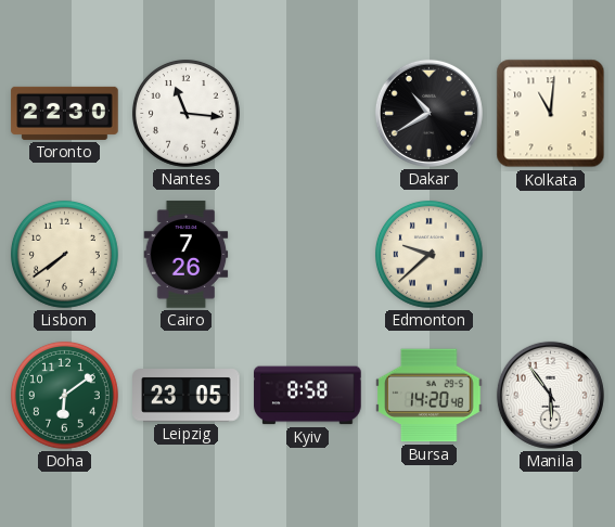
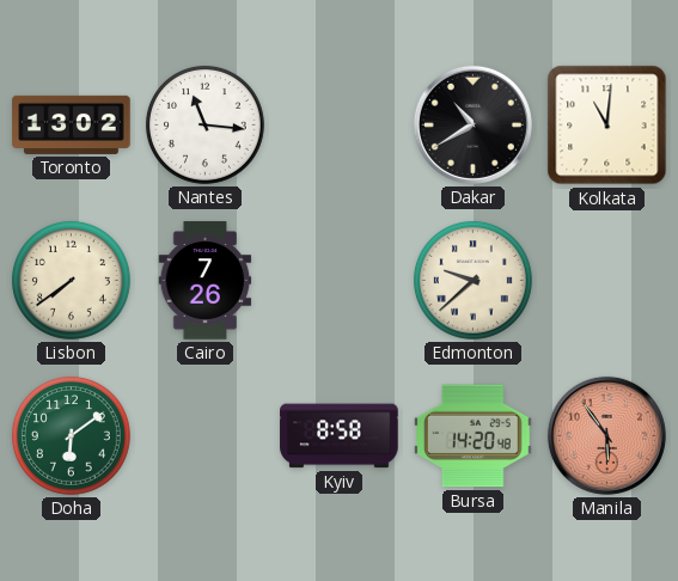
Toronto: 22:30 -> 13:02
Leipzig: 23:05 -> none
Manila dial: white -> salmon
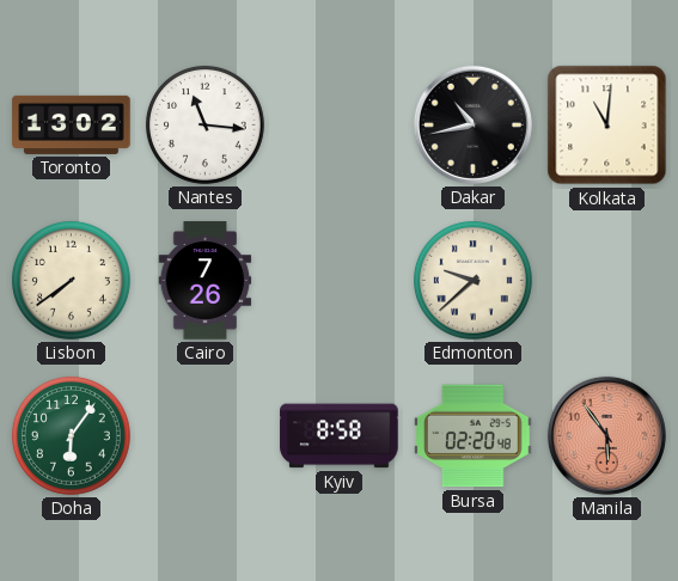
Dakar: 10:40 -> 10:43
Doha: 6:09 -> 6:06
Bursa: 14:20 -> 02:20
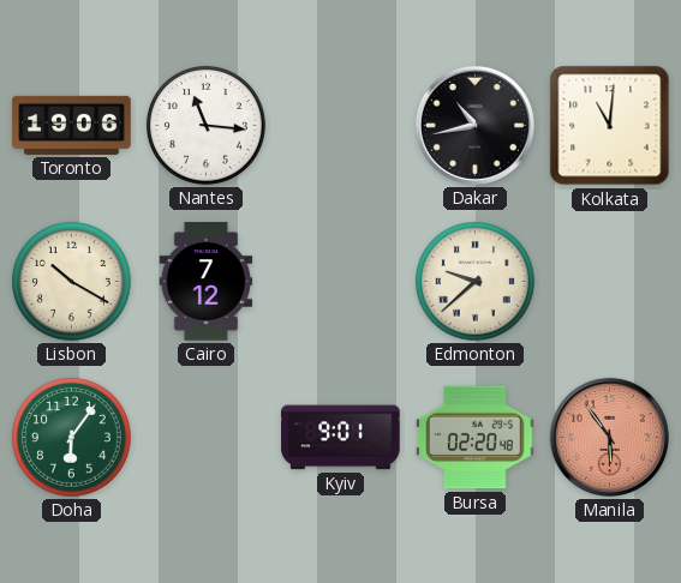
Toronto: 13:02 -> 19:06
Lisbon: 7:39 -> 10:20
Cairo: 7:26 -> 7:12
Kyiv: 8:58 -> 9:01
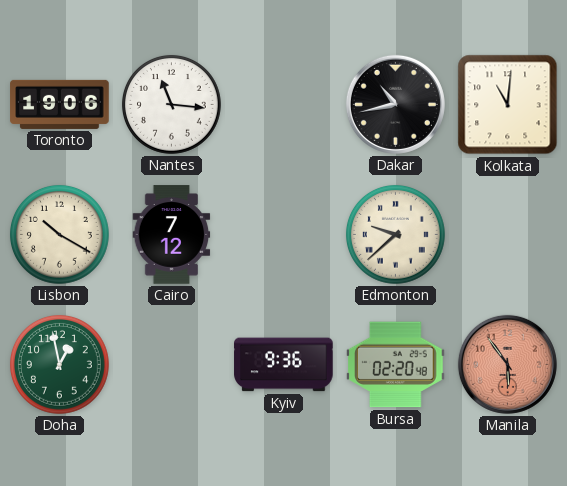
Doha: 6:06 -> 12:58
Kyiv: 9:01 -> 9:36
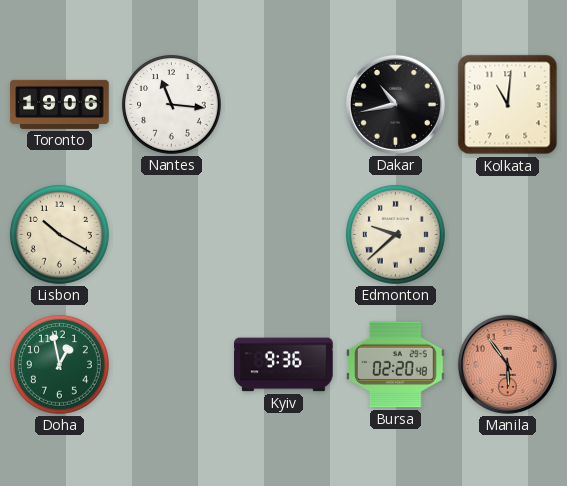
Cairo: 7:12 -> none
